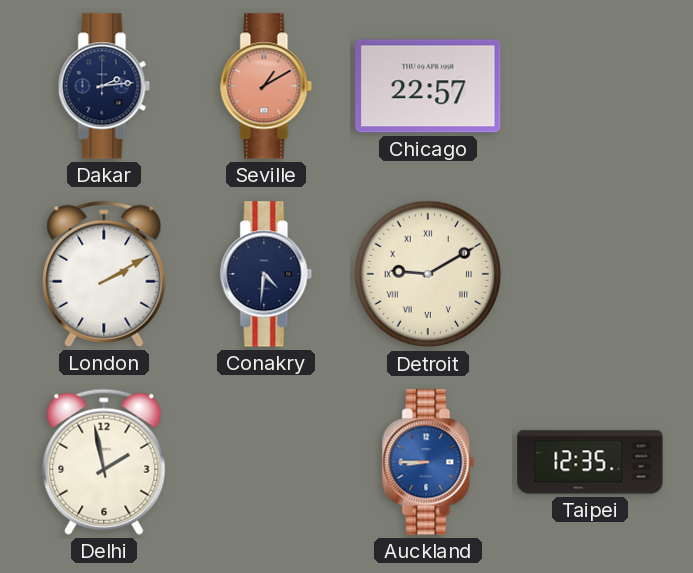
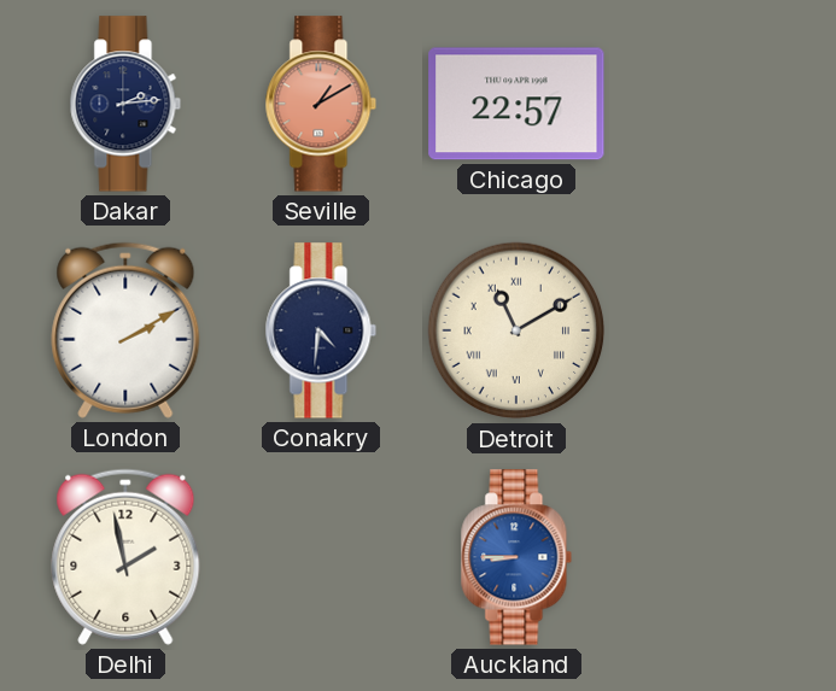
Detroit: 9:10 -> 11:10
Taipei: 12:35 -> none
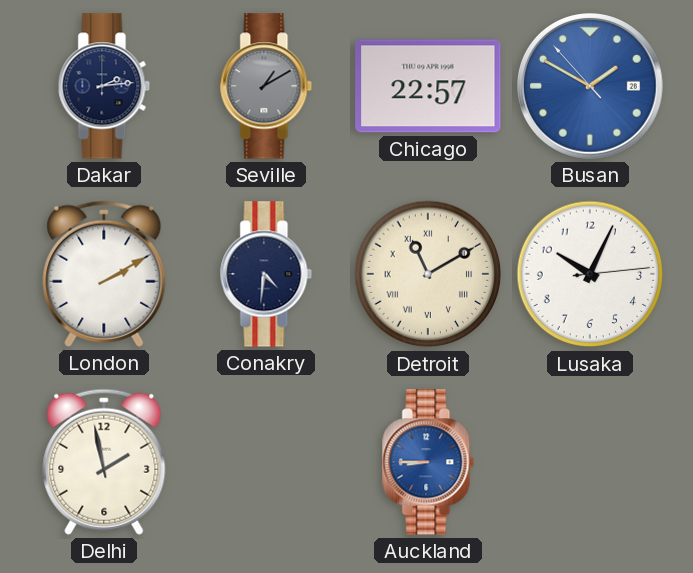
Seville dial: salmon -> grey
Busan: none -> 1:49
Lusaka: none -> 10:04
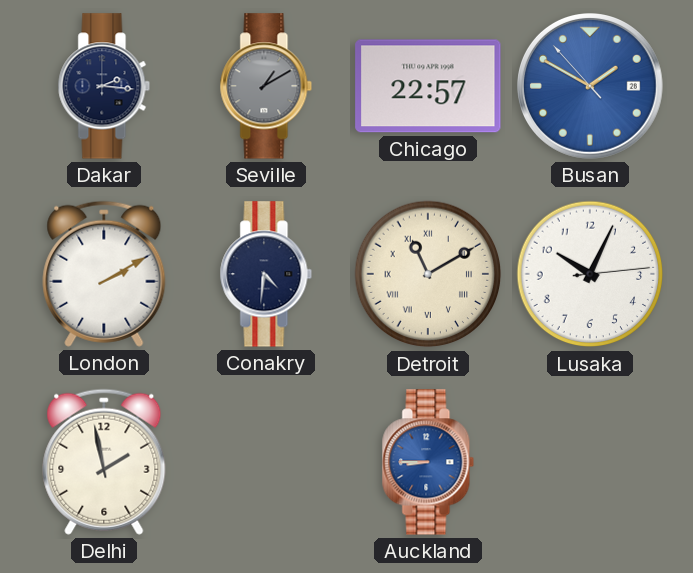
Dakar: 2:14 -> 2:16
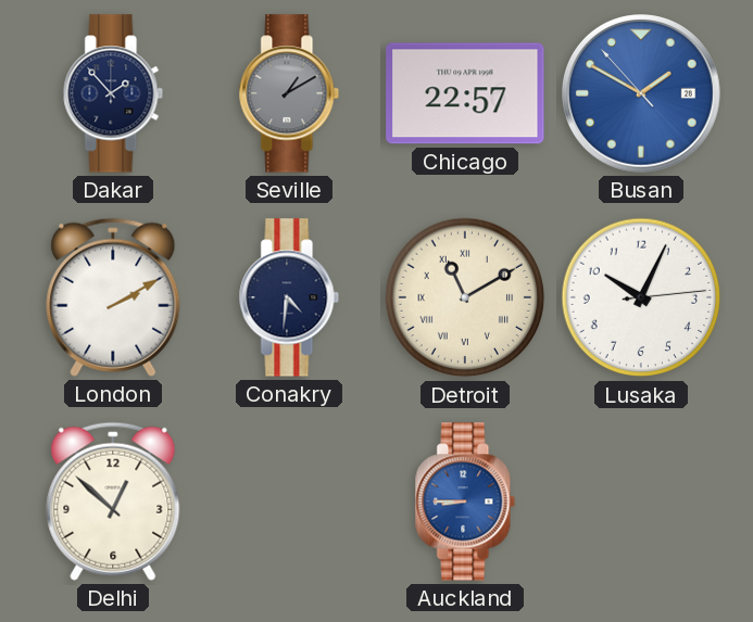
Dakar: 2:16 -> 1:53
Delhi: 1:58 -> 12:52
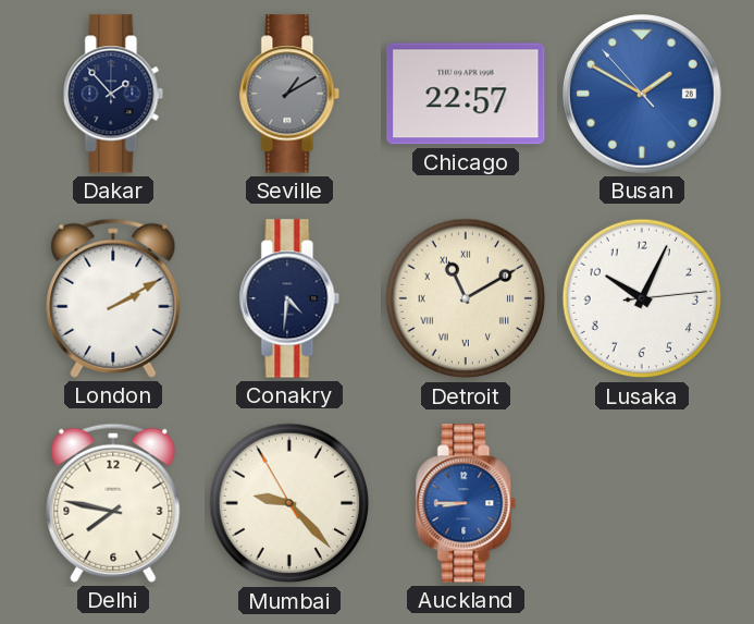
Delhi: 12:52 -> 7:47
Mumbai: none -> 9:22
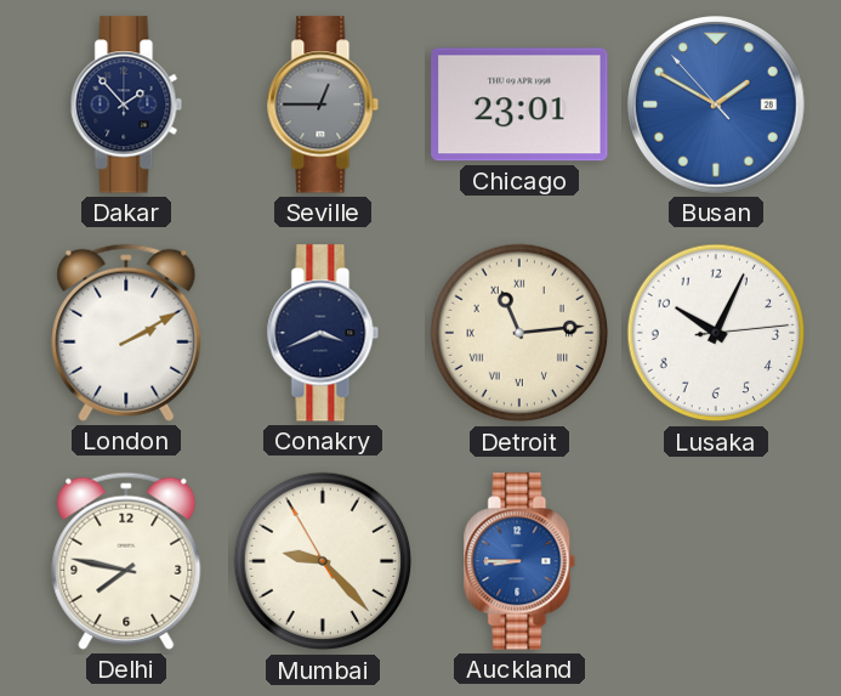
Seville: 1:10 -> 12:45
Chicago: 22:57 -> 23:01
Conakry: 4:31 -> 3:41
Detroit: 11:10 -> 11:14
